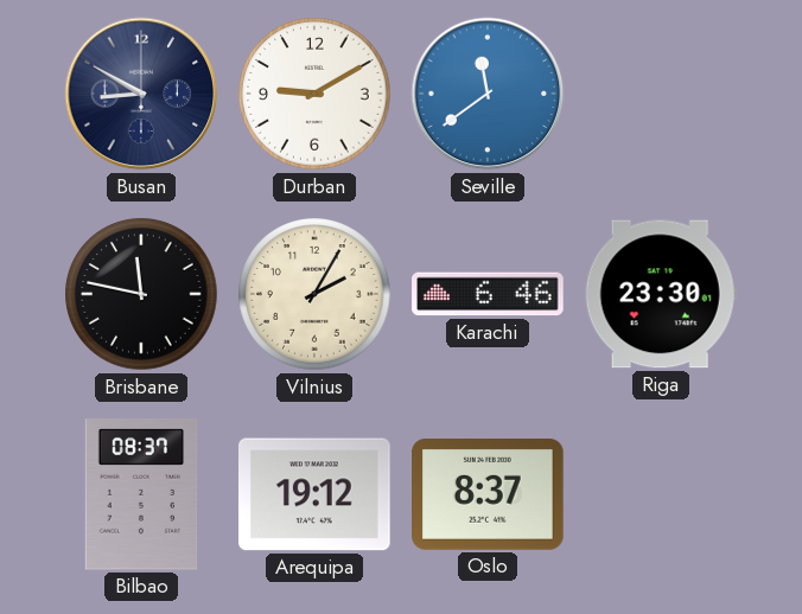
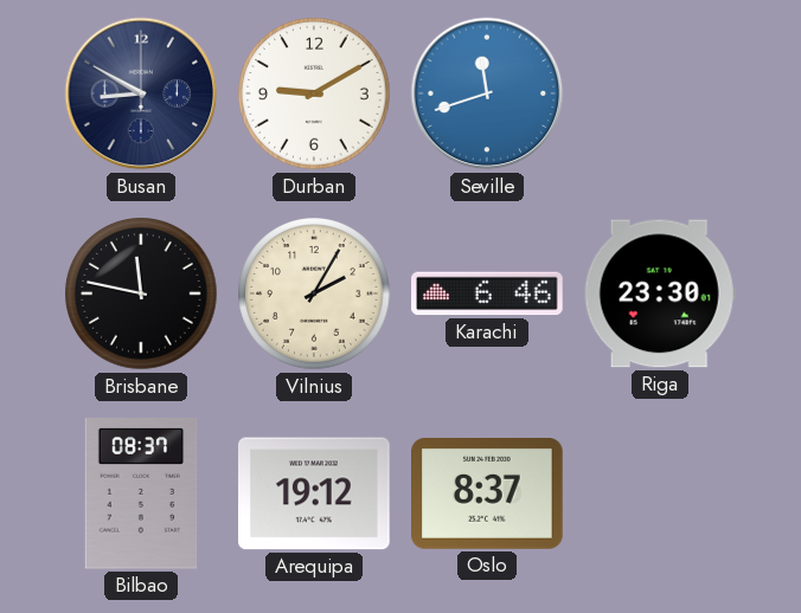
Seville: 11:39 -> 11:42
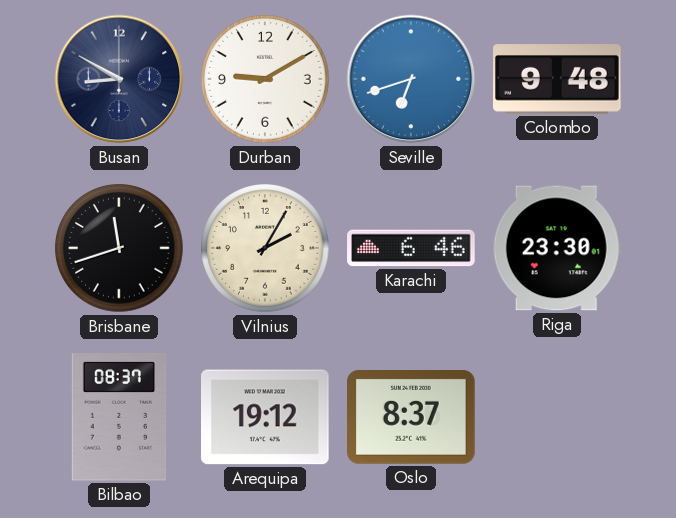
Seville: 11:42 -> 6:42
Colombo: none -> 9:48
Brisbane: 11:47 -> 11:42
